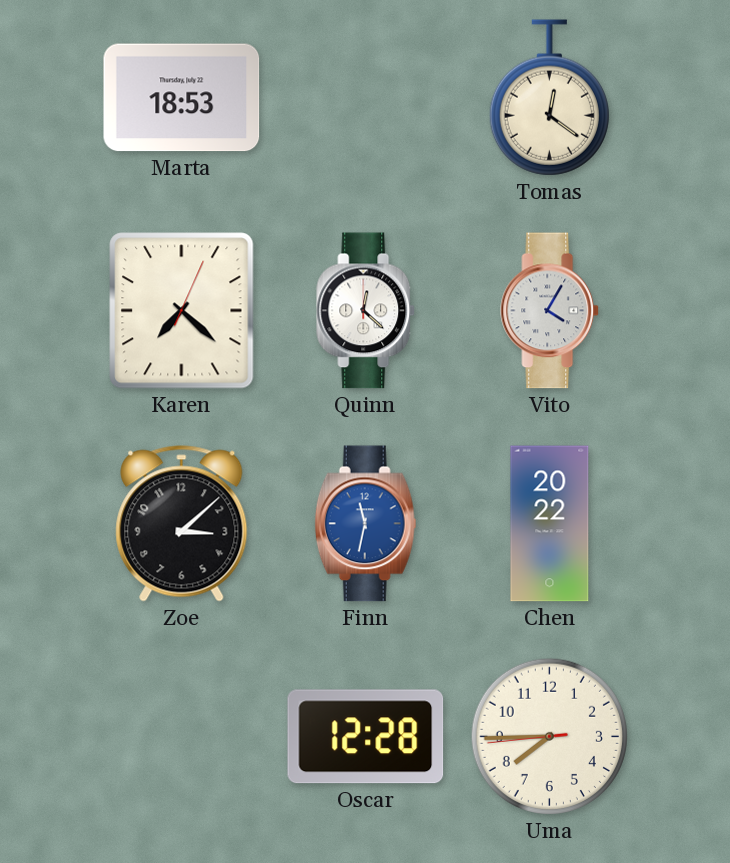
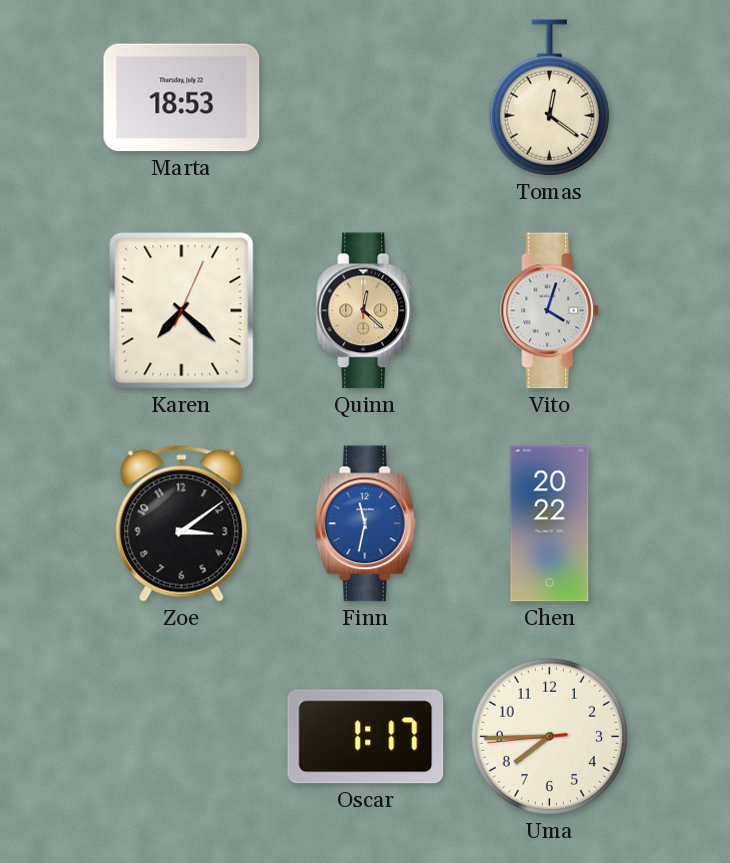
Quinn dial: white -> champagne
Vito: 4:05 -> 4:03
Zoe: 3:08 -> 3:09
Oscar: 12:28 -> 1:17
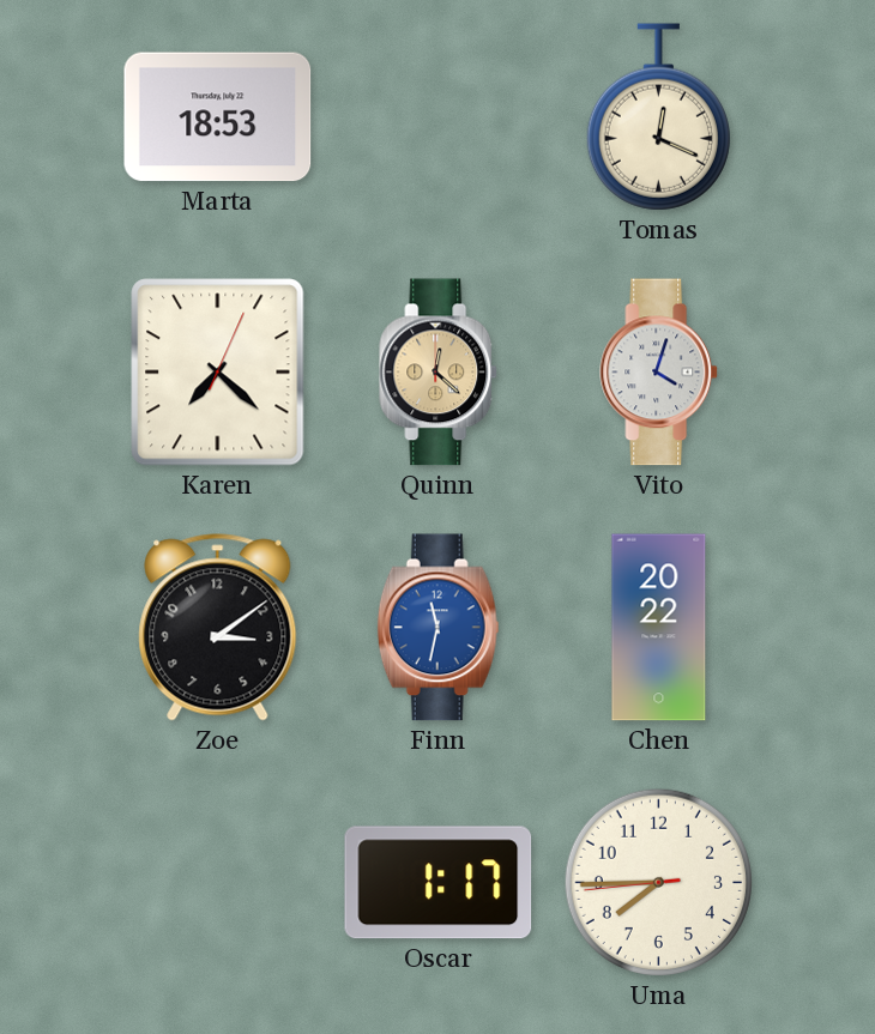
Tomas: 12:21 -> 12:19
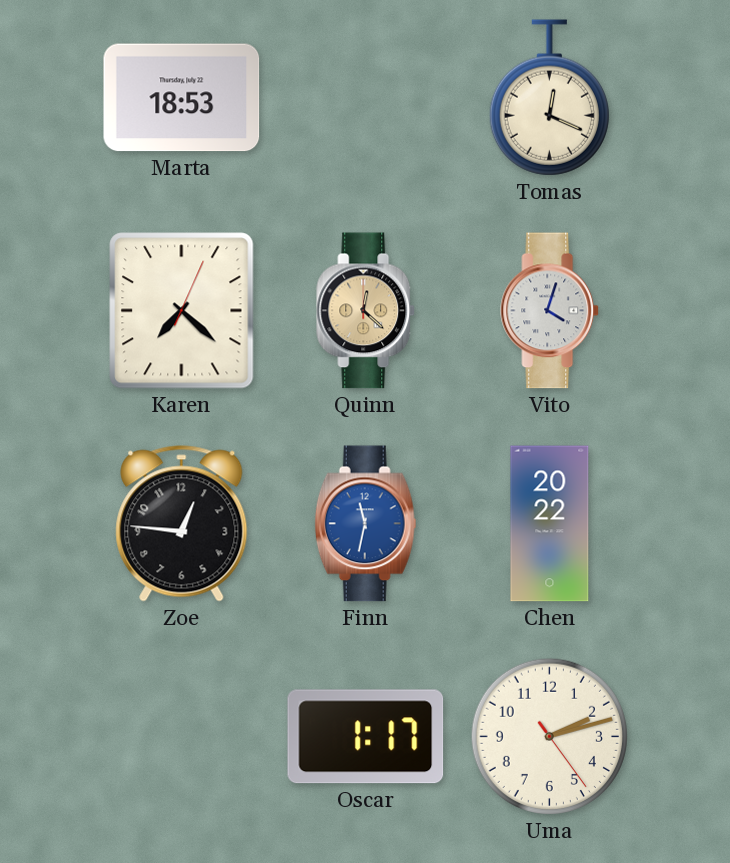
Zoe: 3:09 -> 12:46
Uma: 7:44 -> 2:12
